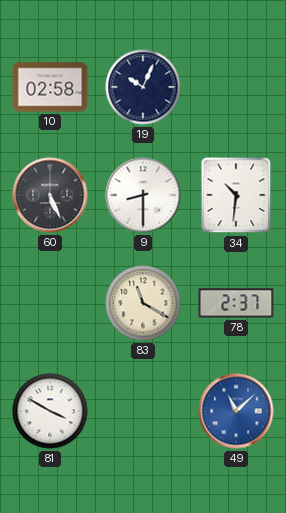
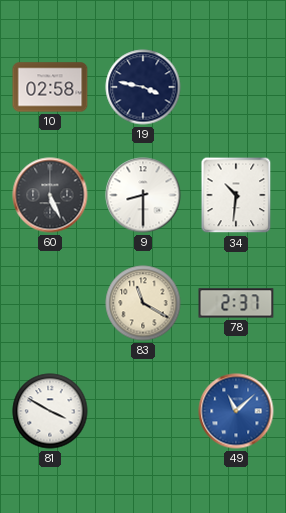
19: 10:04 -> 3:47
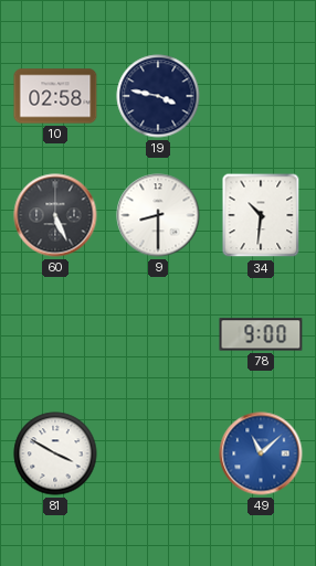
83: 11:20 -> none
78: 2:37 -> 9:00
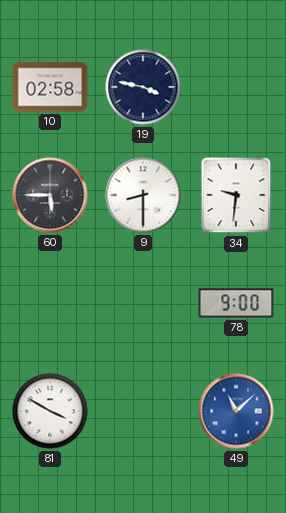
60: 5:26 -> 5:45
34: 10:31 -> 9:31
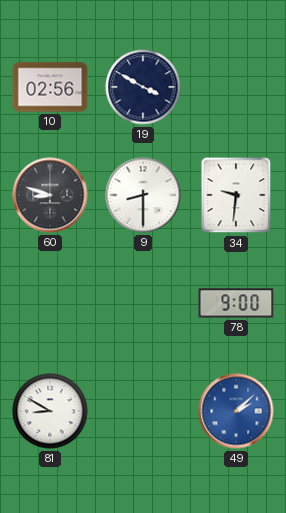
10: 02:58 -> 02:56
19: 3:47 -> 3:50
60: 5:45 -> 8:48
81: 3:50 -> 8:50
49: 11:08 -> 2:08
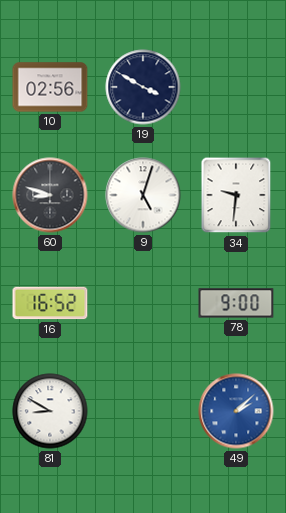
9: 8:30 -> 5:03
16: none -> 16:52
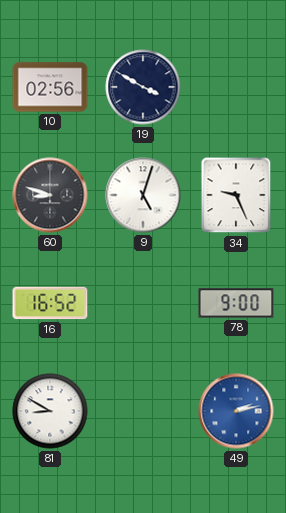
34: 9:31 -> 9:26
49: 2:08 -> 2:13
